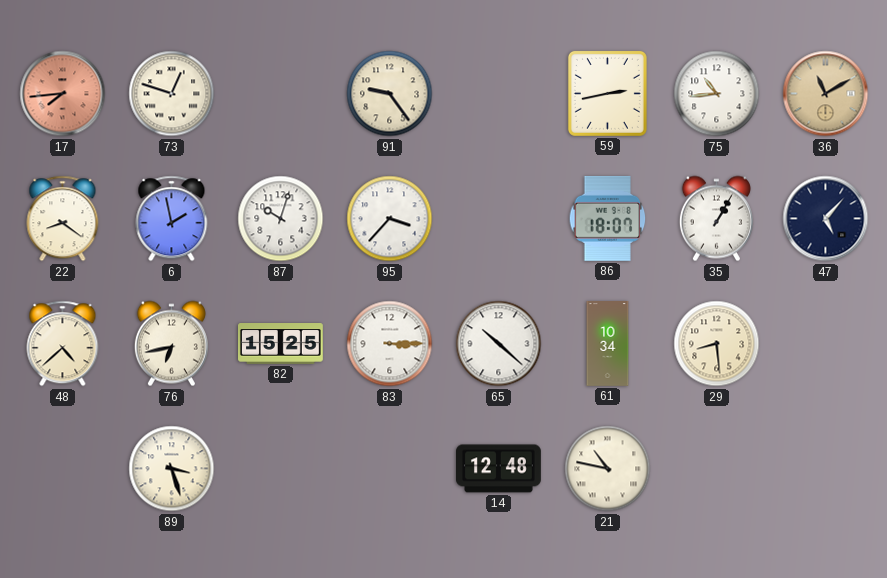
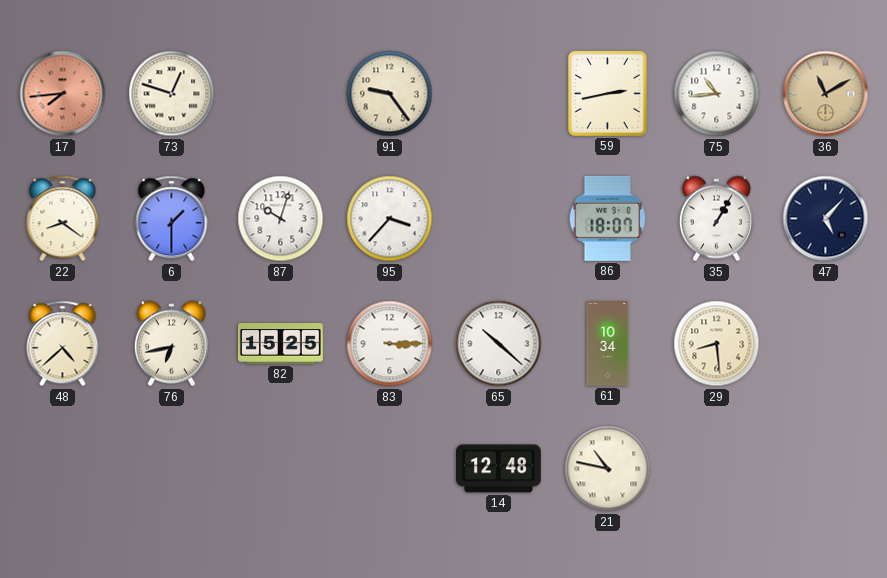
6: 1:58 -> 1:30
89: 3:27 -> none
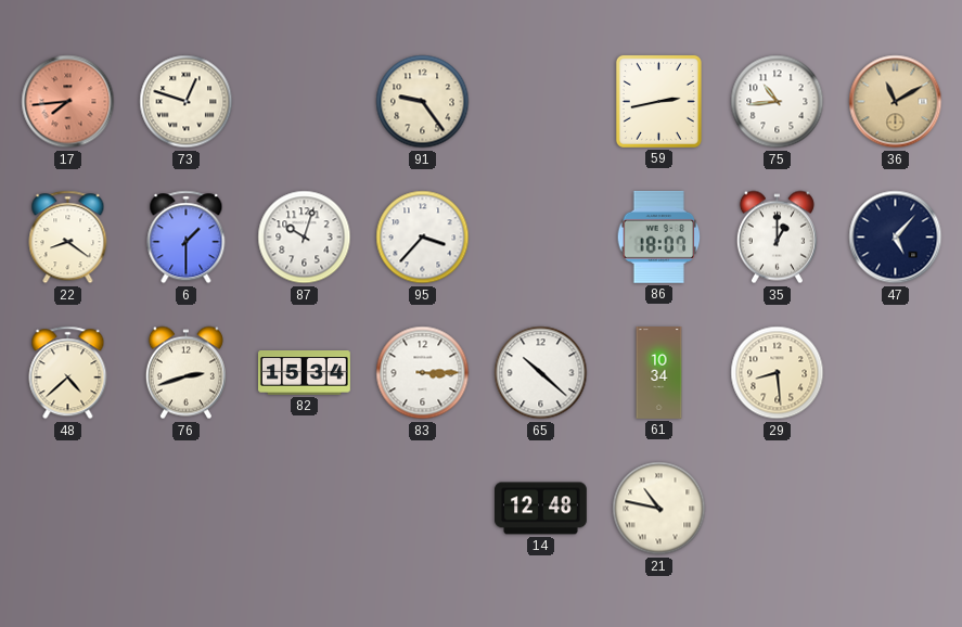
35: 1:05 -> 1:00
76: 6:43 -> 2:42
82: 15:25 -> 15:34
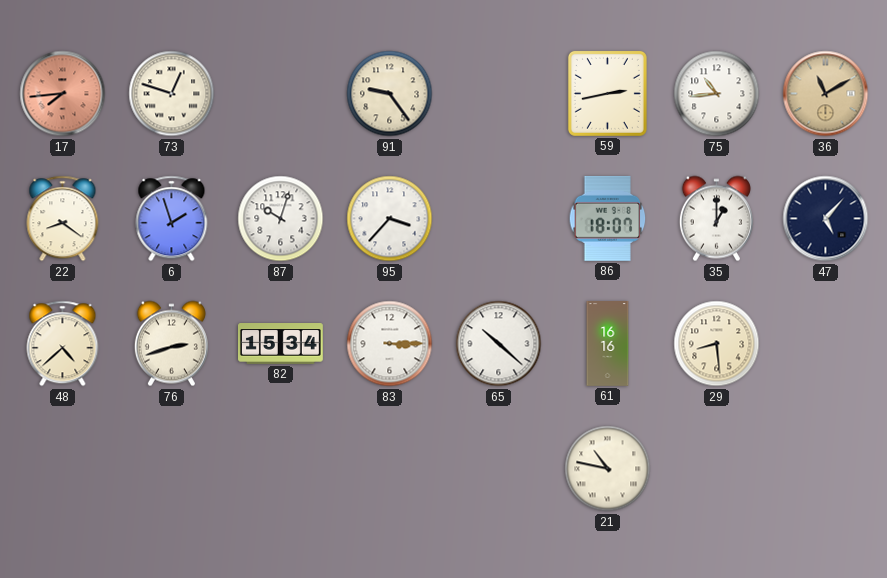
6: 1:30 -> 1:57
61: 10:34 -> 16:16
14: 12:48 -> none
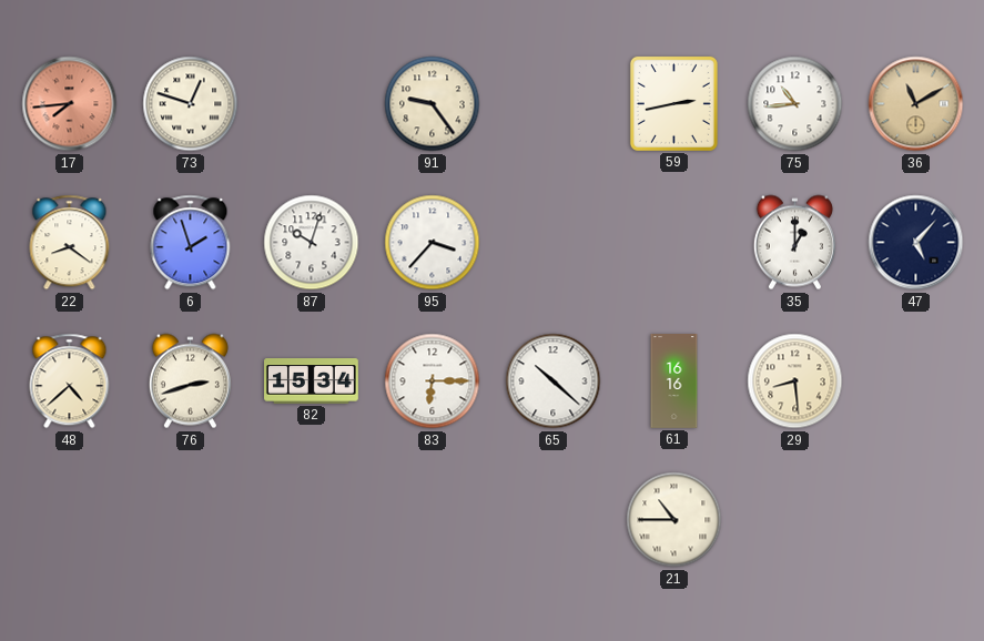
86: 18:07 -> none
83: 3:15 -> 6:15
21: 10:47 -> 10:45
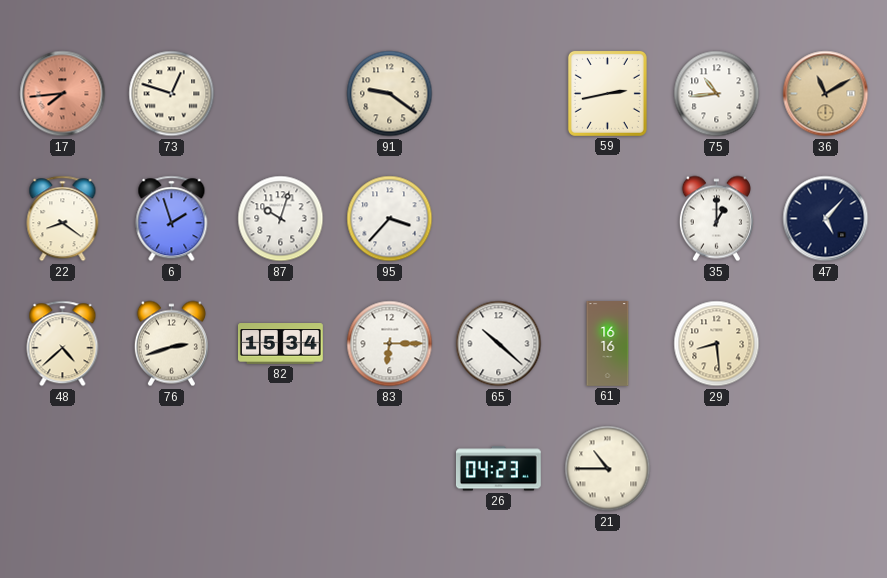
91: 9:24 -> 9:21
26: none -> 04:23
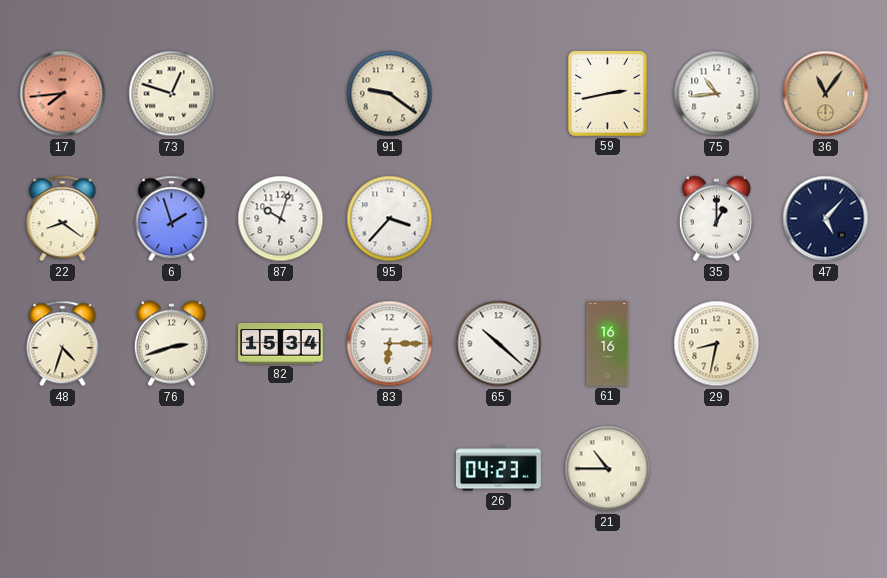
36: 11:10 -> 11:06
48: 4:38 -> 4:33
29: 8:29 -> 8:32
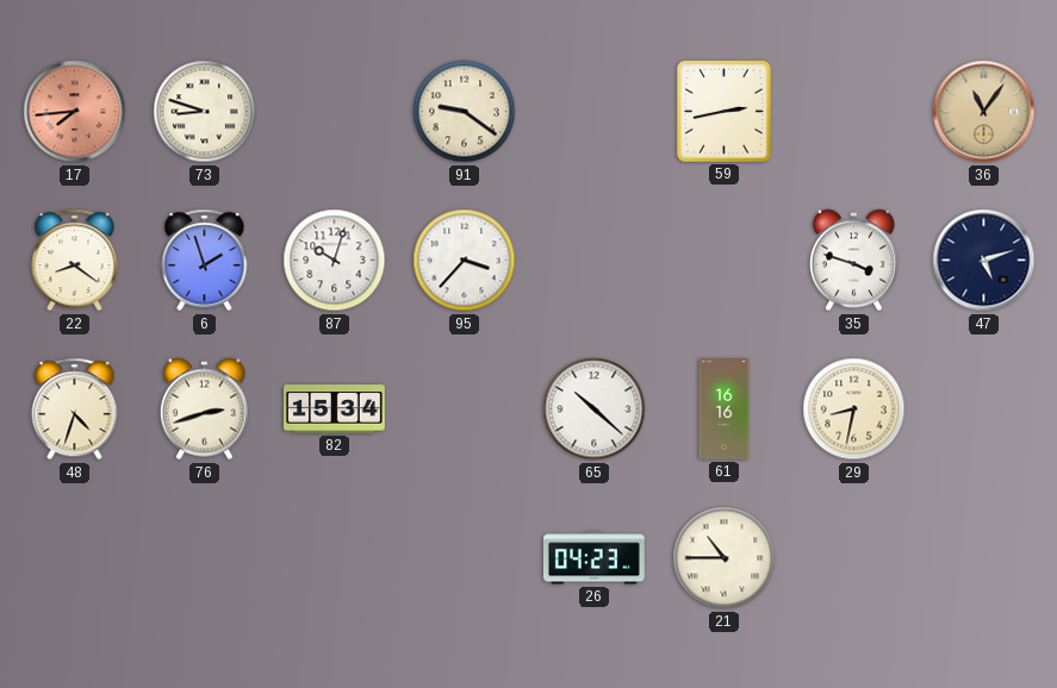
73: 12:48 -> 8:48
75: 10:44 -> none
35: 1:00 -> 3:48
47: 5:07 -> 5:12
83: 6:15 -> none
